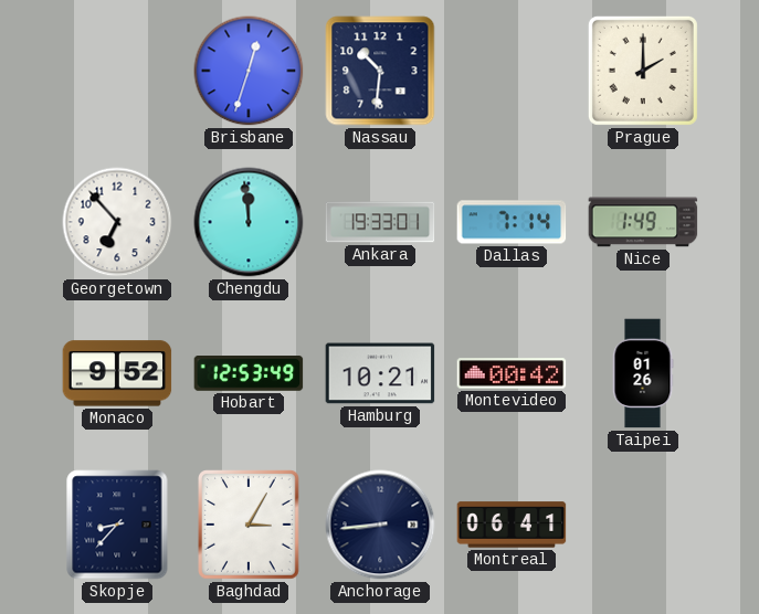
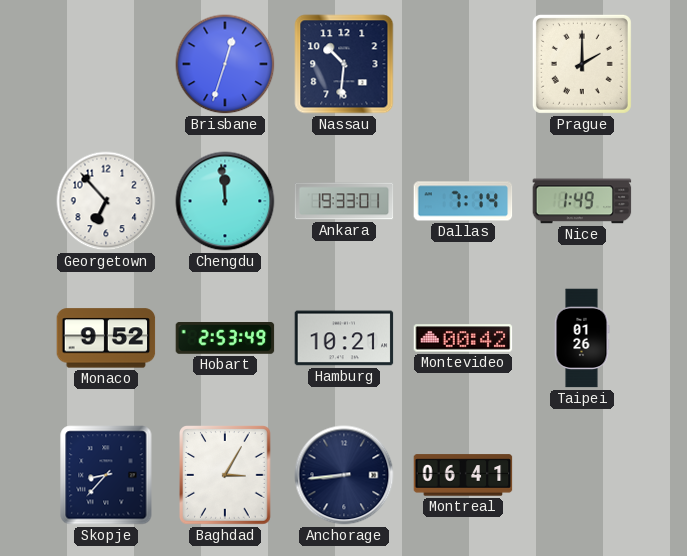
Hobart: 12:53 -> 2:53
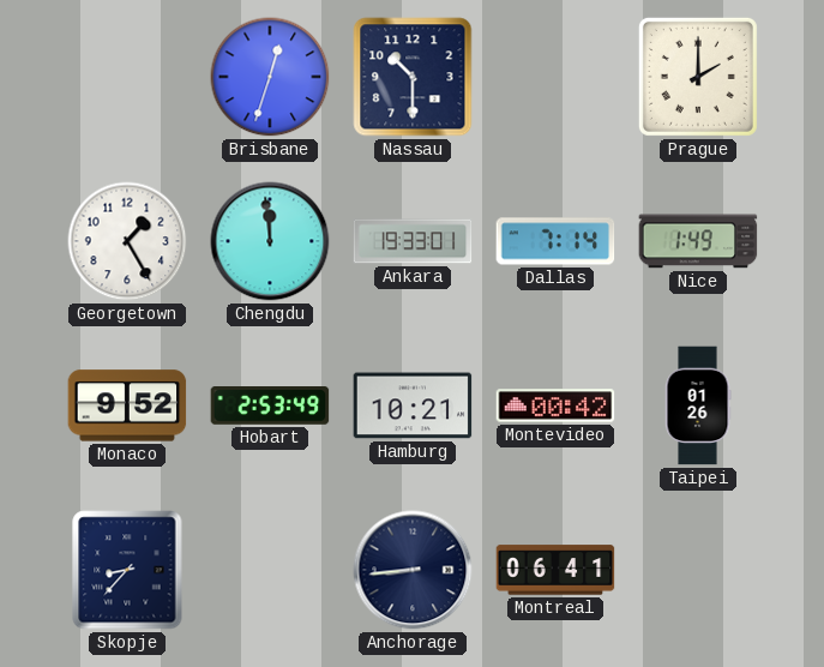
Nassau: 10:31 -> 10:30
Georgetown: 6:53 -> 1:25
Baghdad: 3:05 -> none
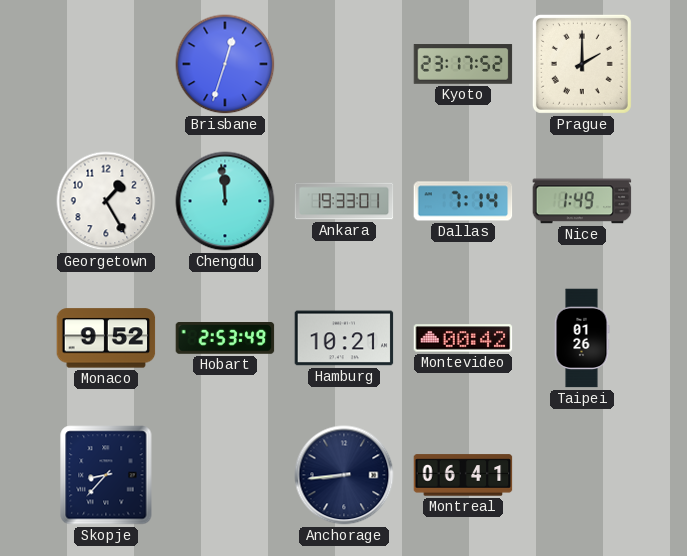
Nassau: 10:30 -> none
Kyoto: none -> 23:17
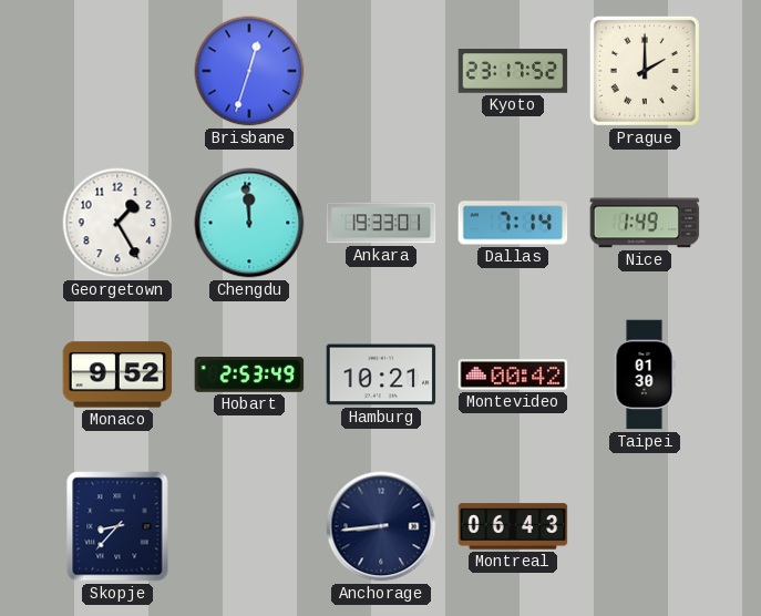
Taipei: 01:26 -> 01:30
Montreal: 06:41 -> 06:43
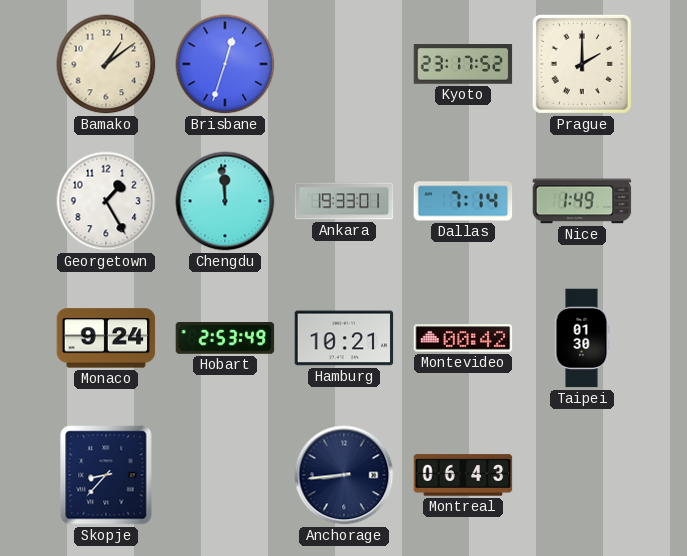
Bamako: none -> 1:09
Monaco: 9:52 -> 9:24
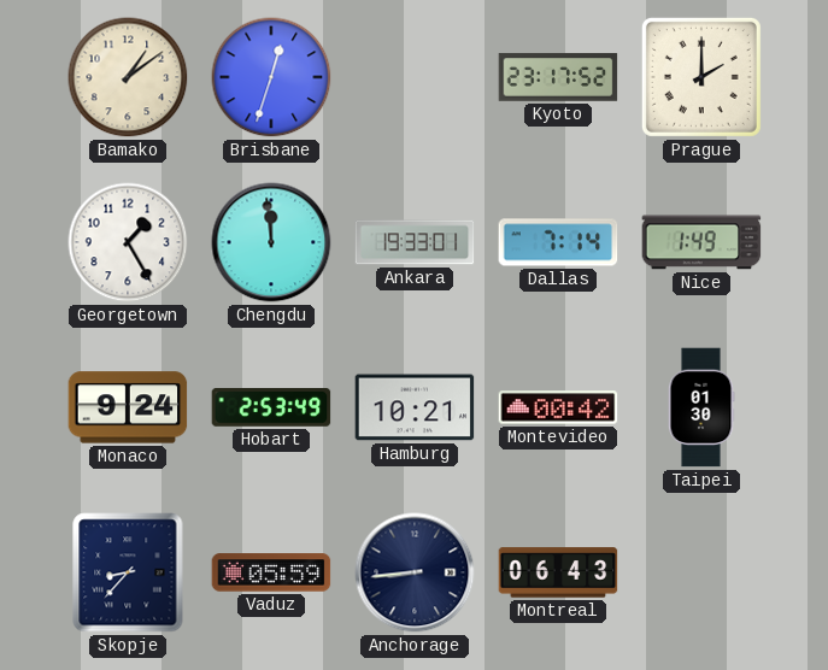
Vaduz: none -> 05:59
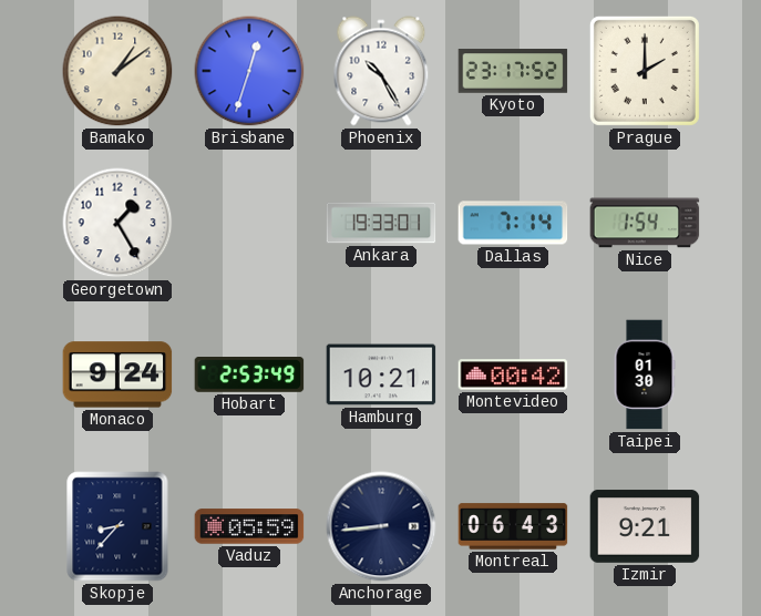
Phoenix: none -> 10:25
Chengdu: 11:59 -> none
Nice: 1:49 -> 1:54
Izmir: none -> 9:21
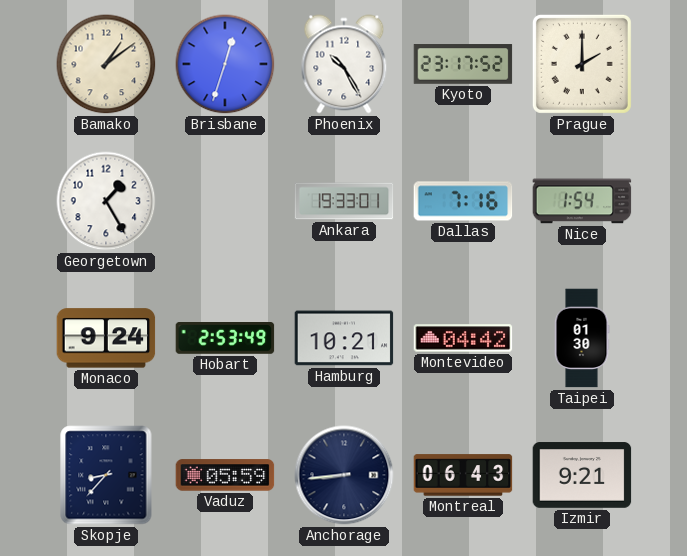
Dallas: 7:14 -> 7:16
Montevideo: 00:42 -> 04:42
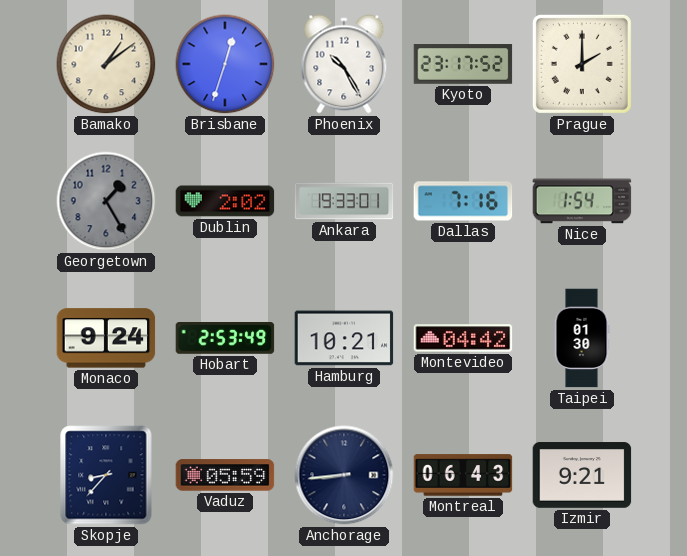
Georgetown dial: white -> grey
Dublin: none -> 2:02
